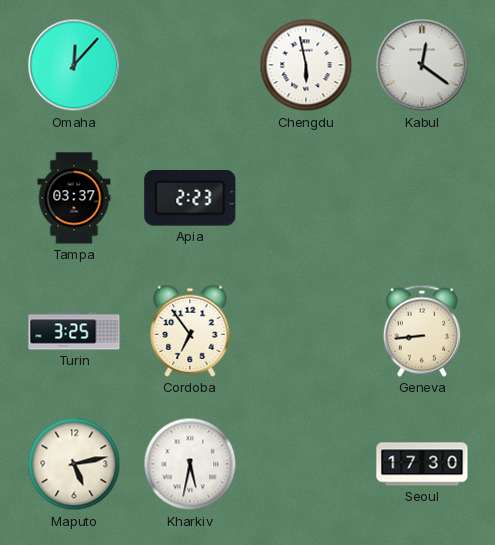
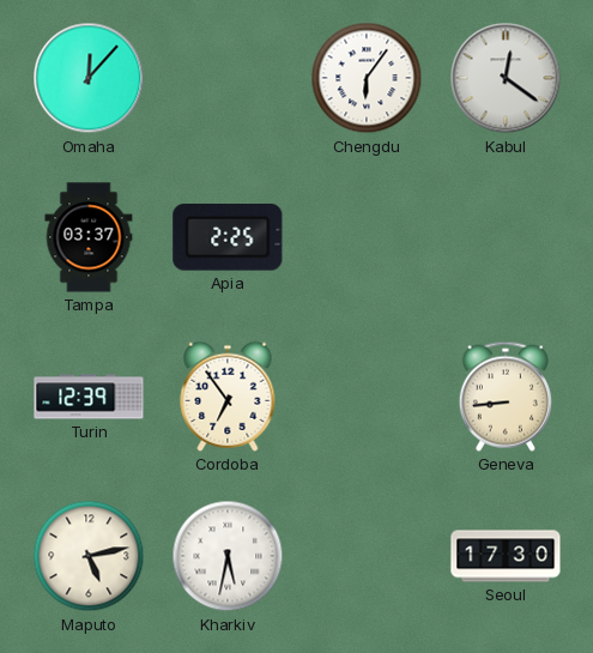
Chengdu: 5:58 -> 6:06
Apia: 2:23 -> 2:25
Turin: 3:25 -> 12:39
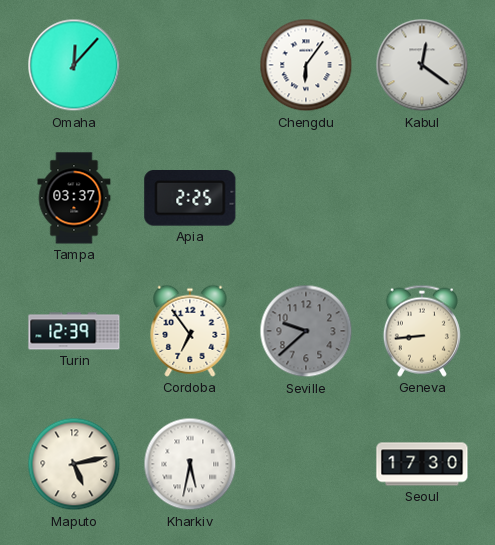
Seville: none -> 9:38
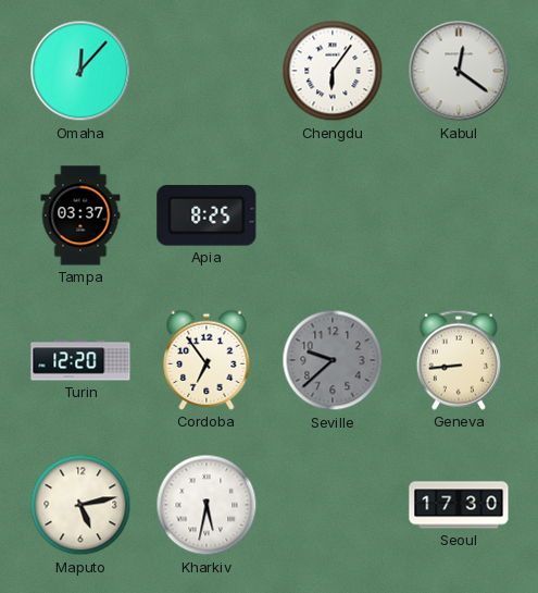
Apia: 2:25 -> 8:25
Turin: 12:39 -> 12:20
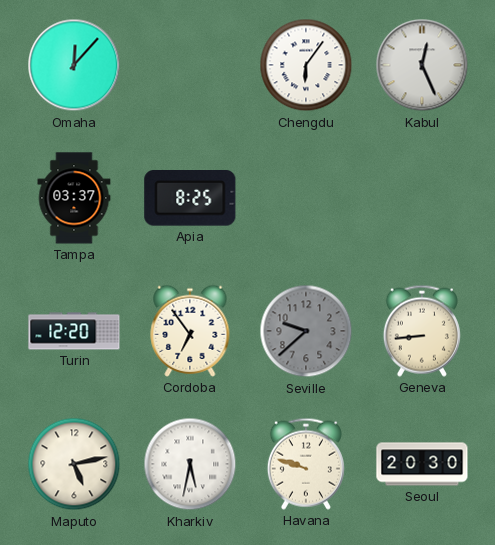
Kabul: 12:21 -> 12:26
Havana: none -> 9:48
Seoul: 17:30 -> 20:30
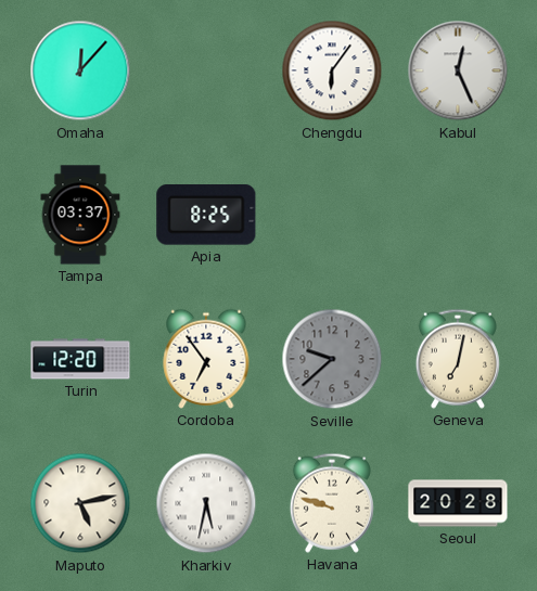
Geneva: 8:44 -> 7:02
Seoul: 20:30 -> 20:28
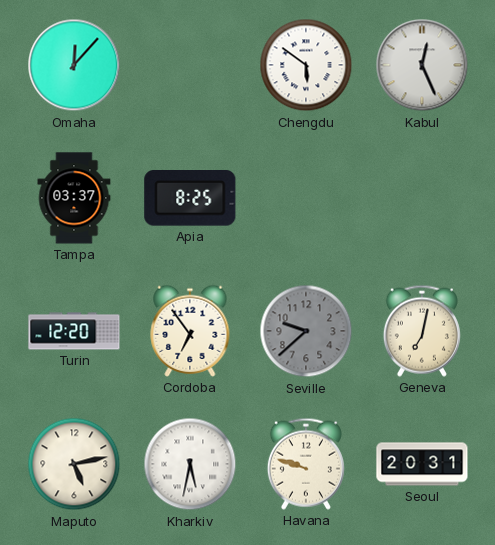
Chengdu: 6:06 -> 5:51
Seoul: 20:28 -> 20:31
